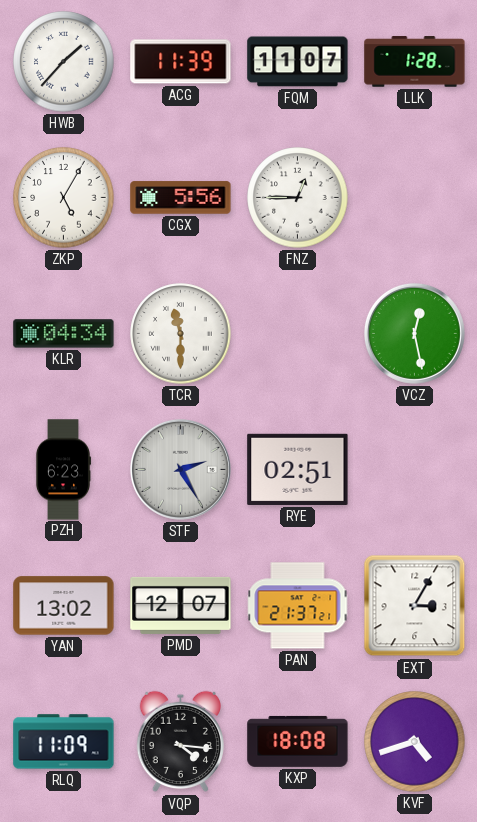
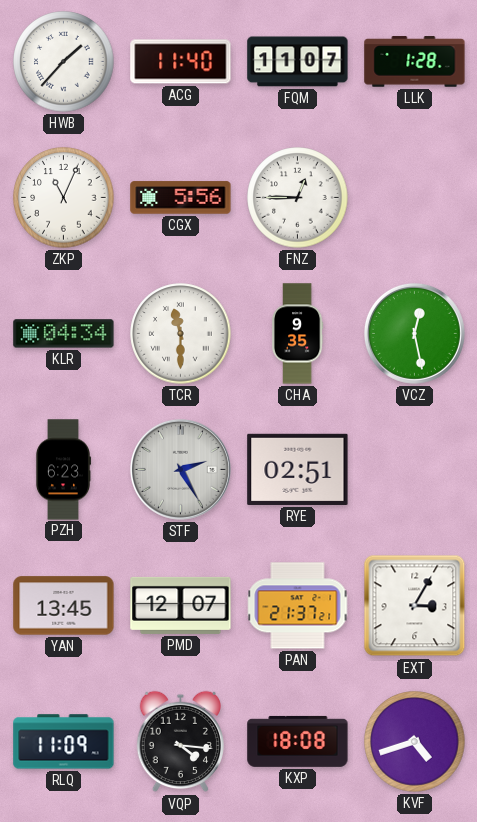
ACG: 11:39 -> 11:40
ZKP: 5:05 -> 11:04
CHA: none -> 9:35
YAN: 13:02 -> 13:45
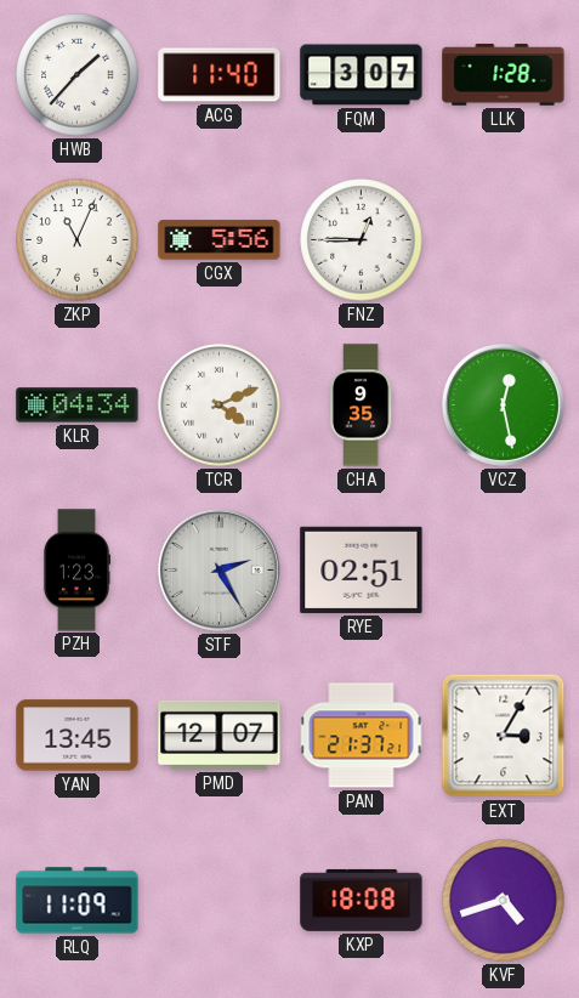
FQM: 11:07 -> 3:07
TCR: 11:30 -> 4:11
PZH: 6:23 -> 1:23
VQP: 4:16 -> none
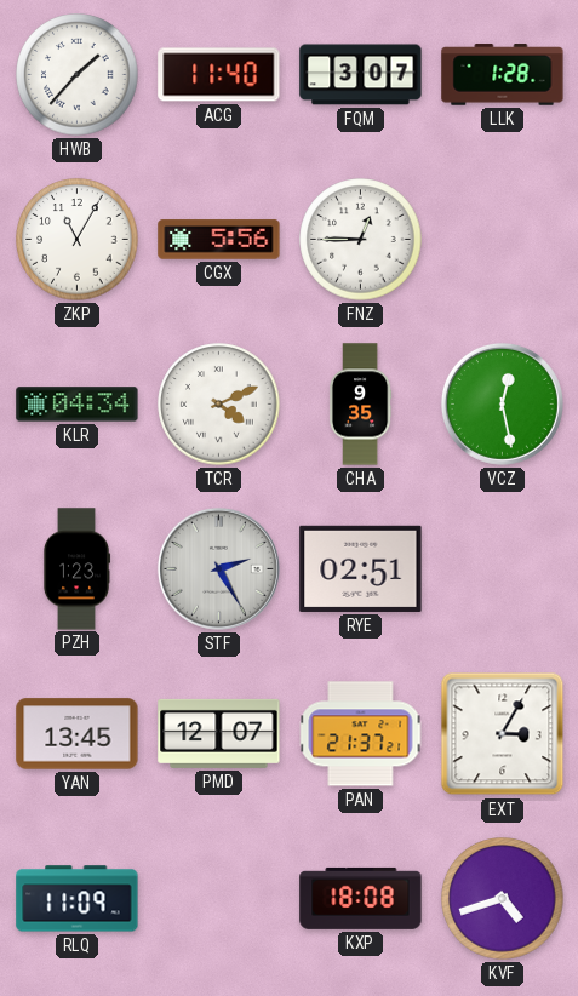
ZKP: 11:04 -> 11:05
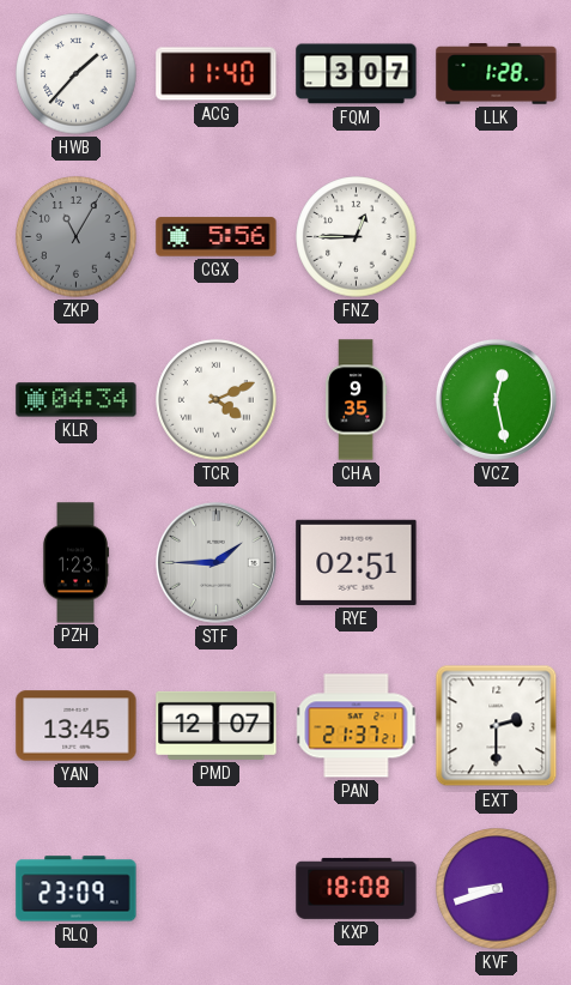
ZKP dial: white -> grey
STF: 2:25 -> 1:45
EXT: 3:05 -> 2:30
RLQ: 11:09 -> 23:09
KVF: 4:42 -> 8:42
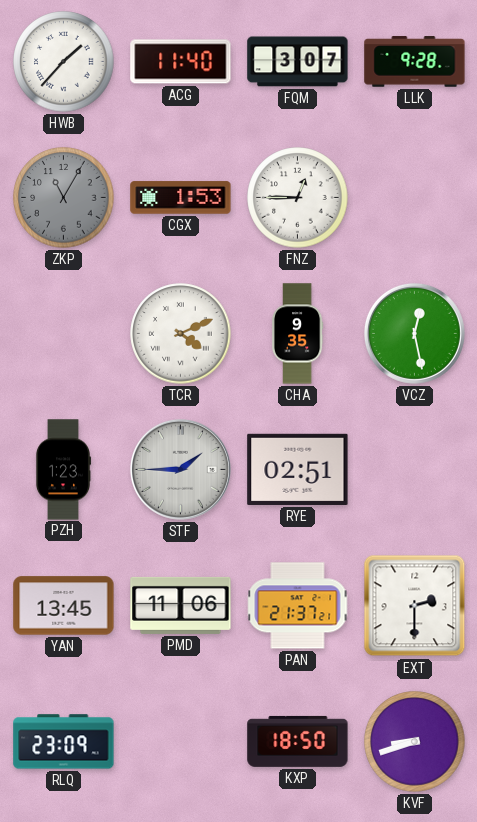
LLK: 1:28 -> 9:28
CGX: 5:56 -> 1:53
KLR: 04:34 -> none
PMD: 12:07 -> 11:06
KXP: 18:08 -> 18:50
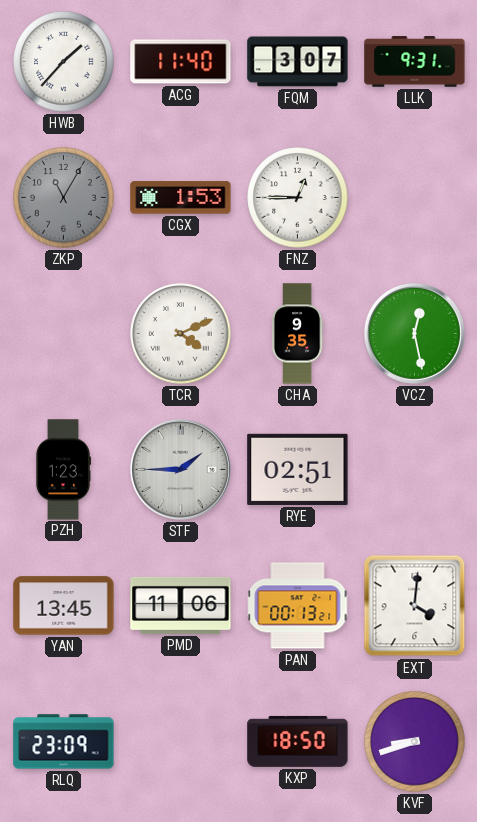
LLK: 9:28 -> 9:31
PAN: 21:37 -> 00:13
EXT: 2:30 -> 4:01
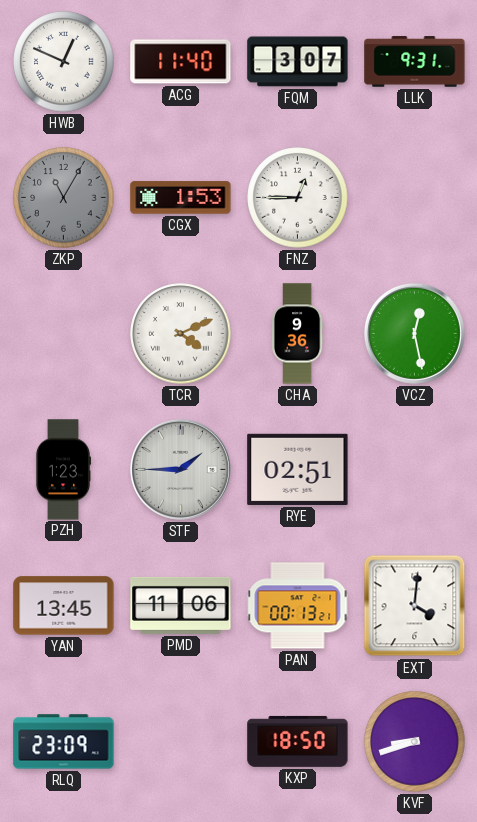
HWB: 1:37 -> 12:49
CHA: 9:35 -> 9:36
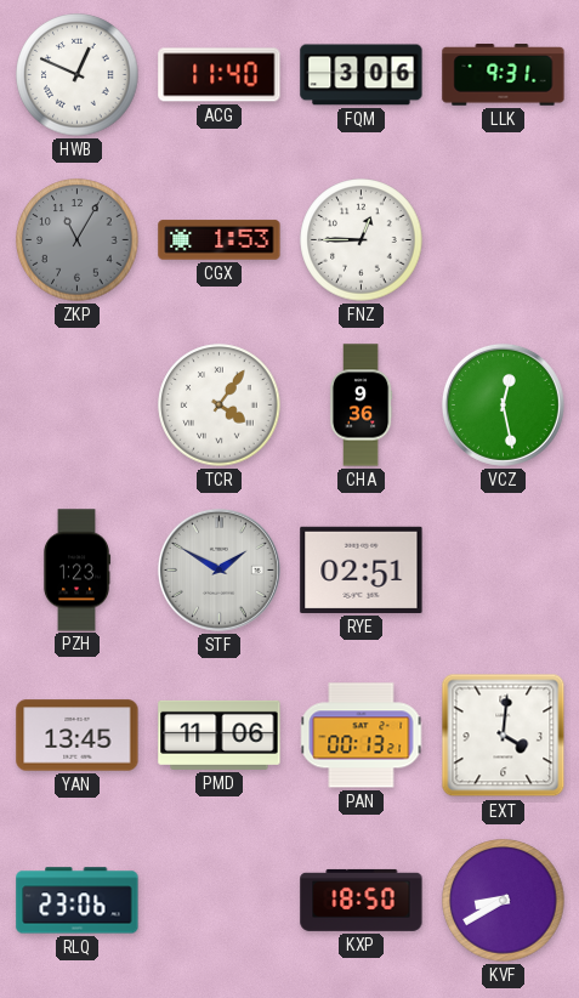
FQM: 3:07 -> 3:06
TCR: 4:11 -> 4:06
STF: 1:45 -> 1:50
RLQ: 23:09 -> 23:06
KVF: 8:42 -> 8:40
